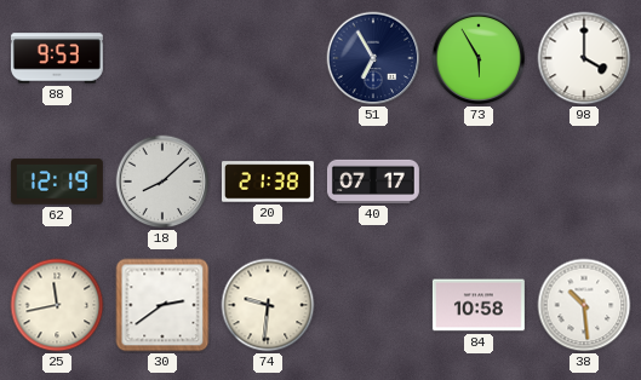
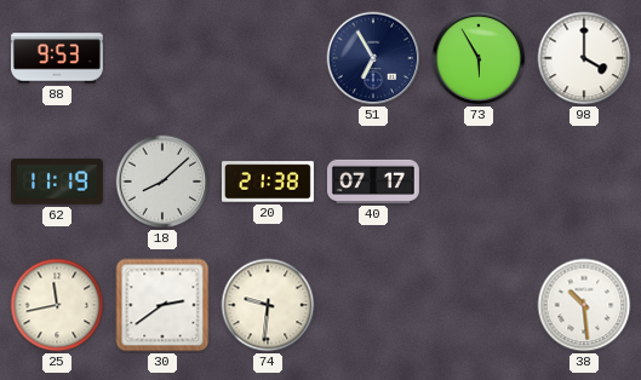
62: 12:19 -> 11:19
84: 10:58 -> none
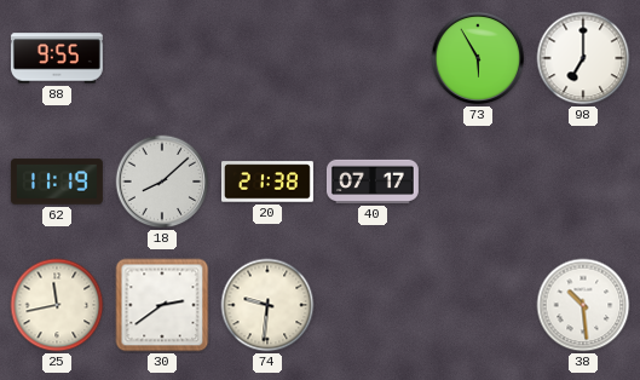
88: 9:53 -> 9:55
51: 6:55 -> none
98: 4:00 -> 7:00
